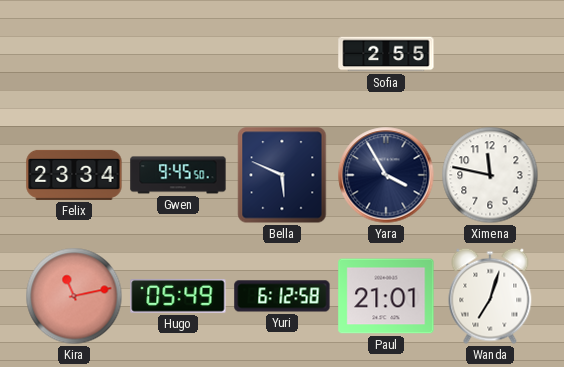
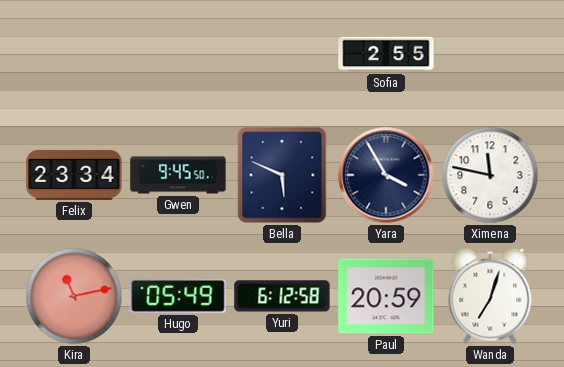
Paul: 21:01 -> 20:59
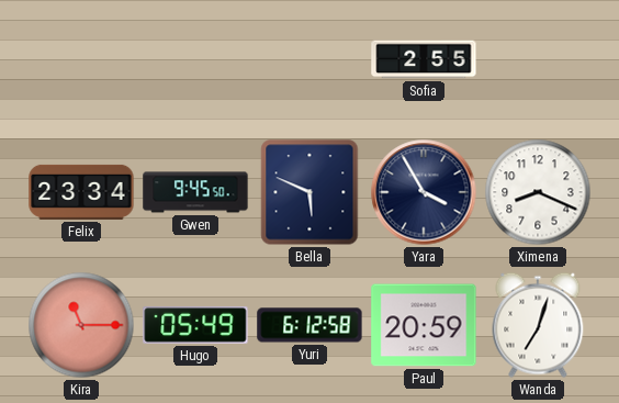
Ximena: 11:47 -> 8:19
Kira: 11:13 -> 11:15
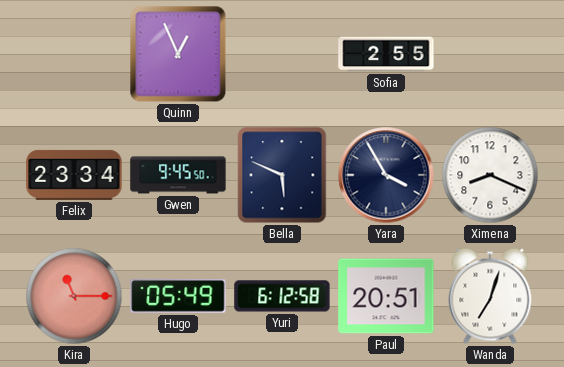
Quinn: none -> 12:56
Paul: 20:59 -> 20:51
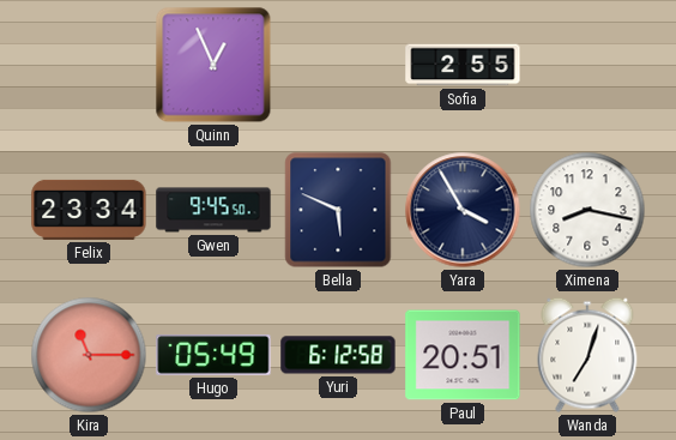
Ximena: 8:19 -> 8:17
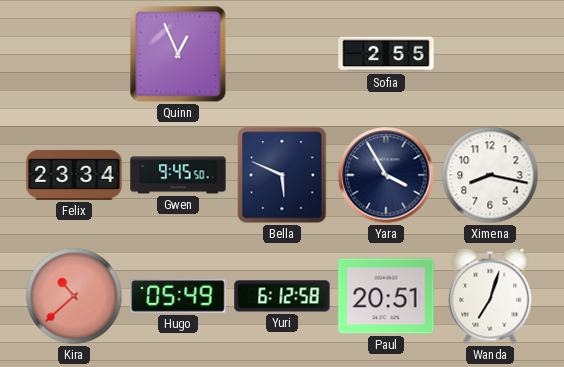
Kira: 11:15 -> 10:38
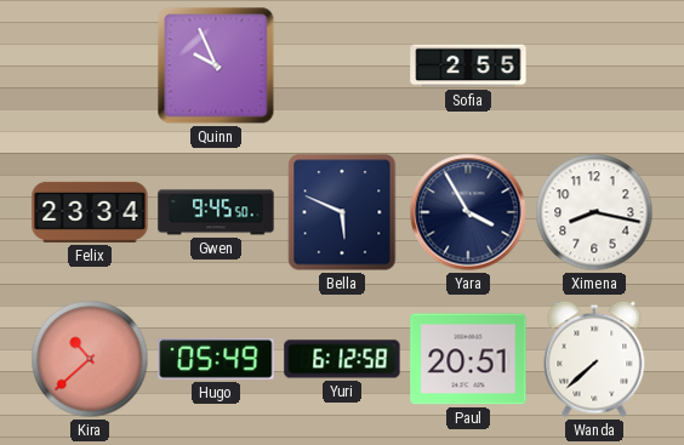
Quinn: 12:56 -> 9:56
Wanda: 7:03 -> 7:38
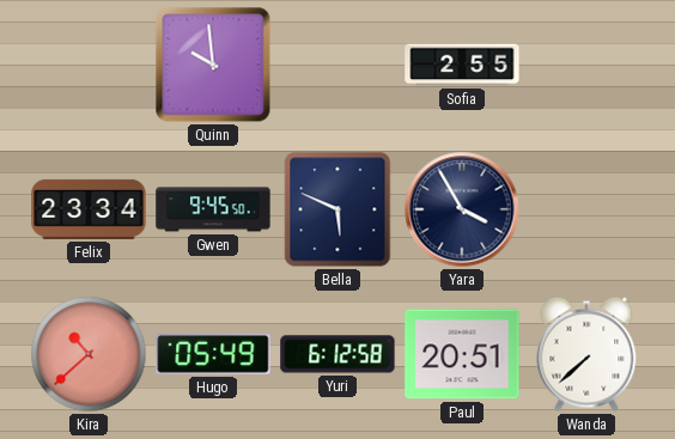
Quinn: 9:56 -> 9:59
Ximena: 8:17 -> none
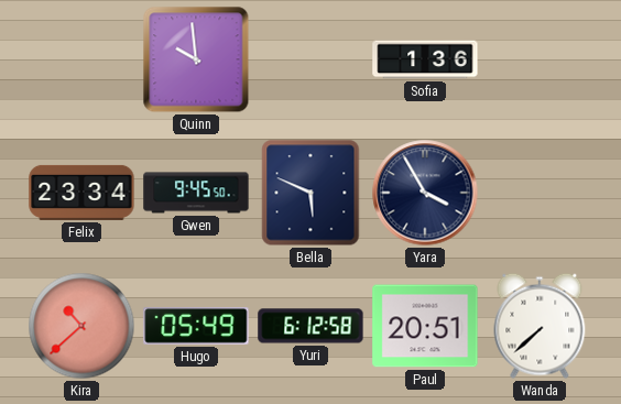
Sofia: 2:55 -> 1:36
